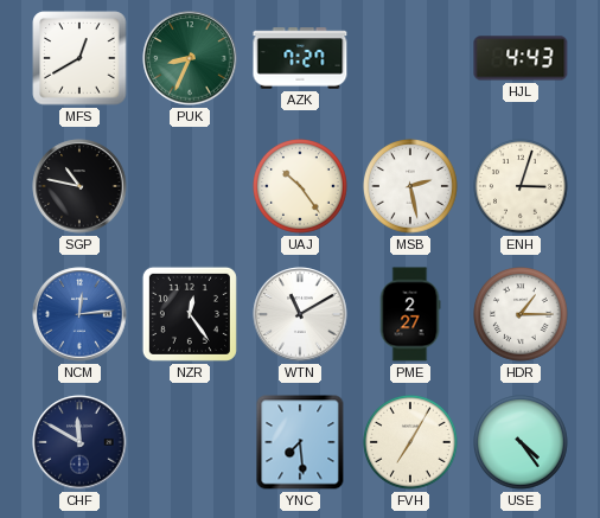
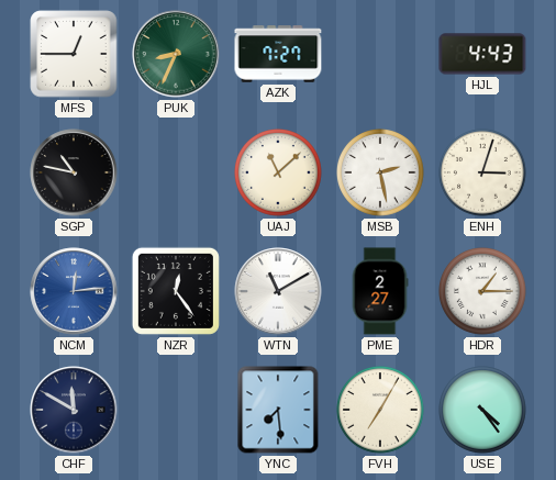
MFS: 12:40 -> 12:45
UAJ: 10:24 -> 11:08
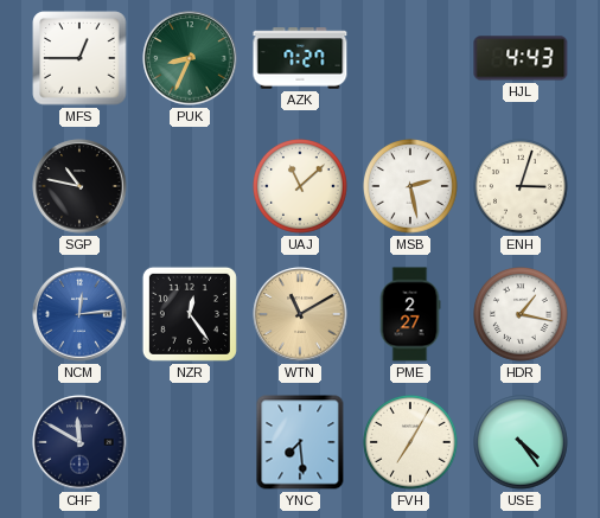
WTN dial: white -> champagne
HDR: 1:15 -> 1:17
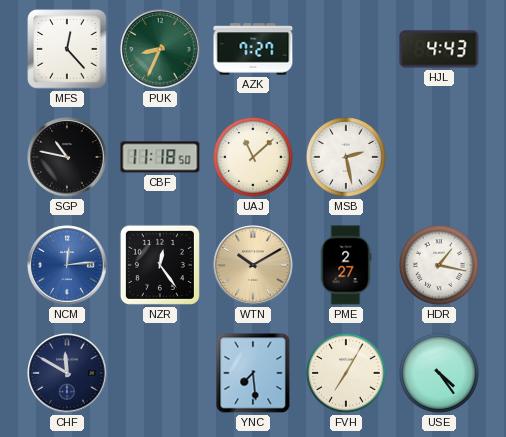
MFS: 12:45 -> 12:23
CBF: none -> 11:18
ENH: 3:03 -> none
WTN: 11:10 -> 10:10
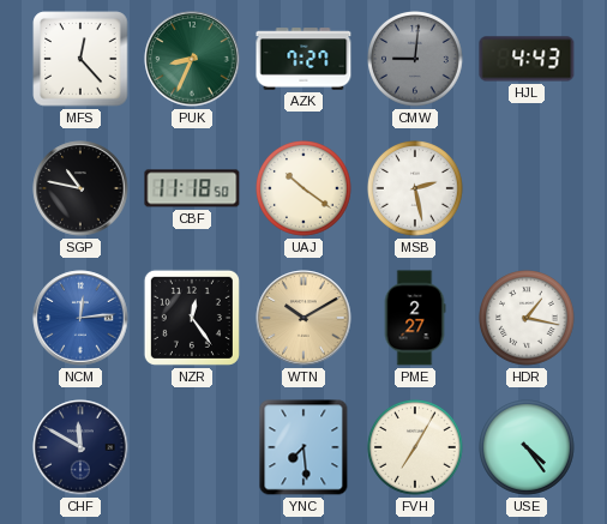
CMW: none -> 9:01
UAJ: 11:08 -> 10:21
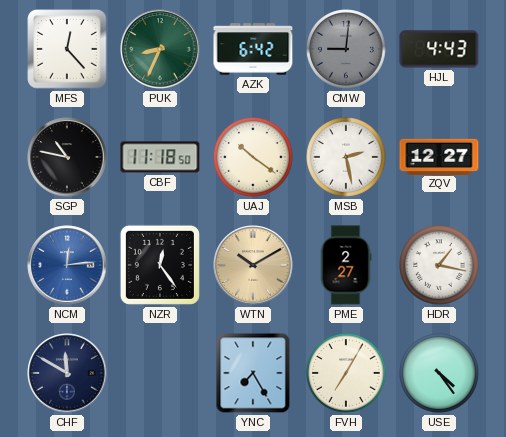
AZK: 7:27 -> 6:42
ZQV: none -> 12:27
YNC: 7:29 -> 7:25
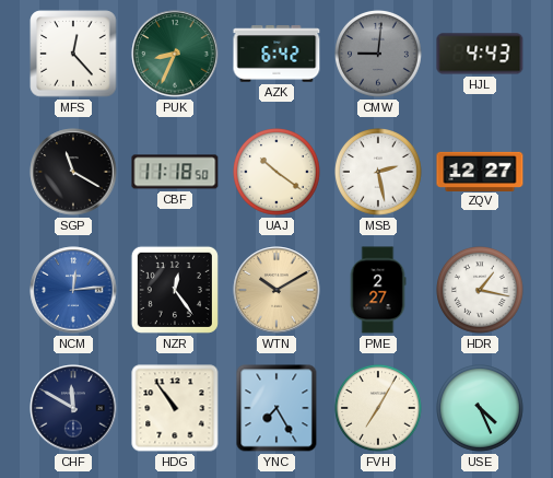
SGP: 10:47 -> 11:20
HDG: none -> 10:54
USE: 4:24 -> 4:26
